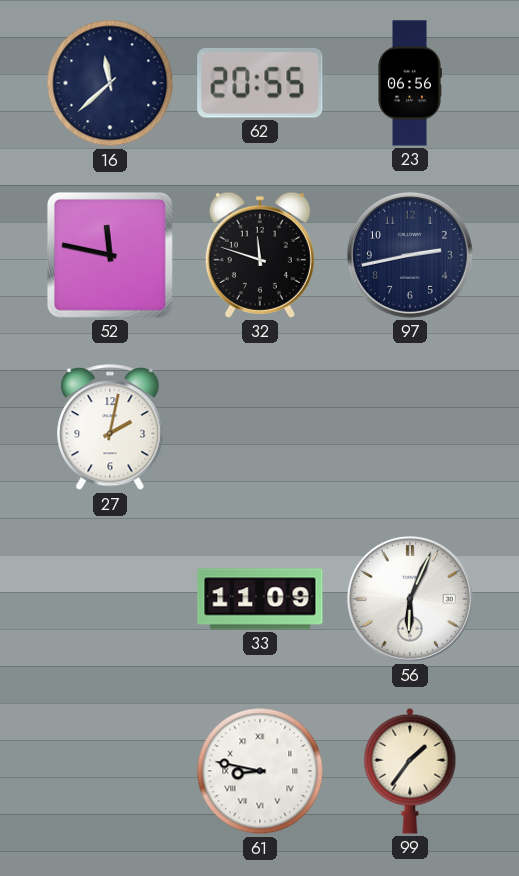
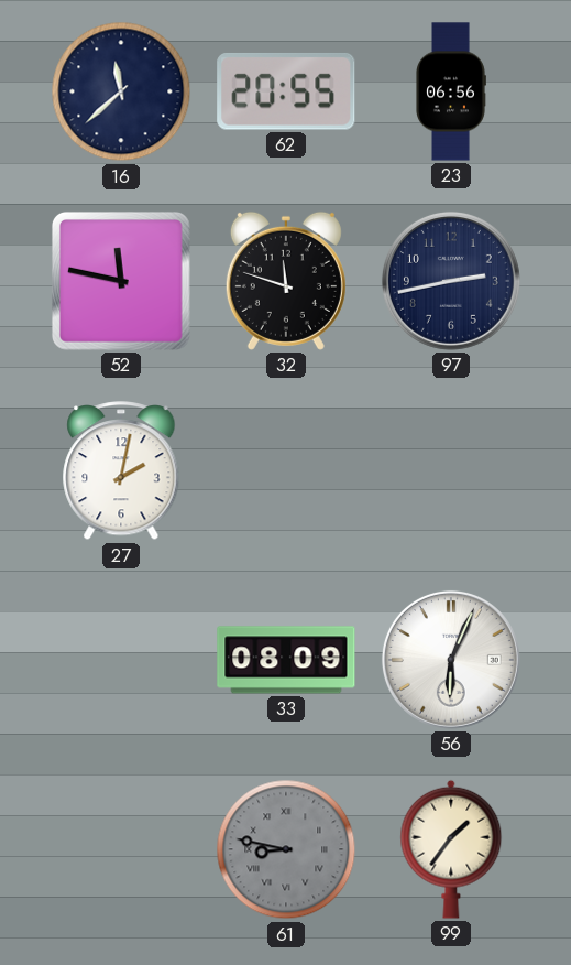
33: 11:09 -> 08:09
61 dial: white -> grey
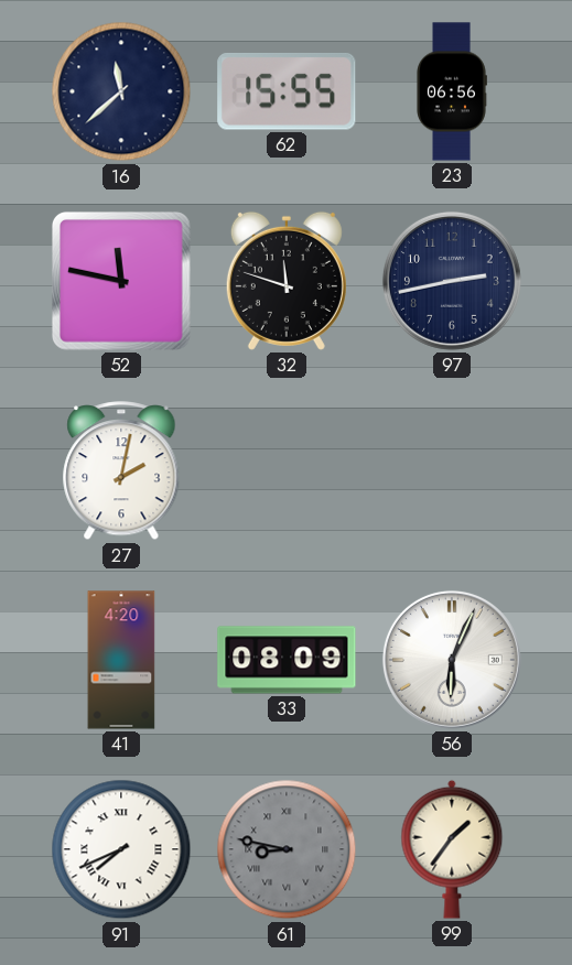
62: 20:55 -> 15:55
41: none -> 4:20
91: none -> 7:41
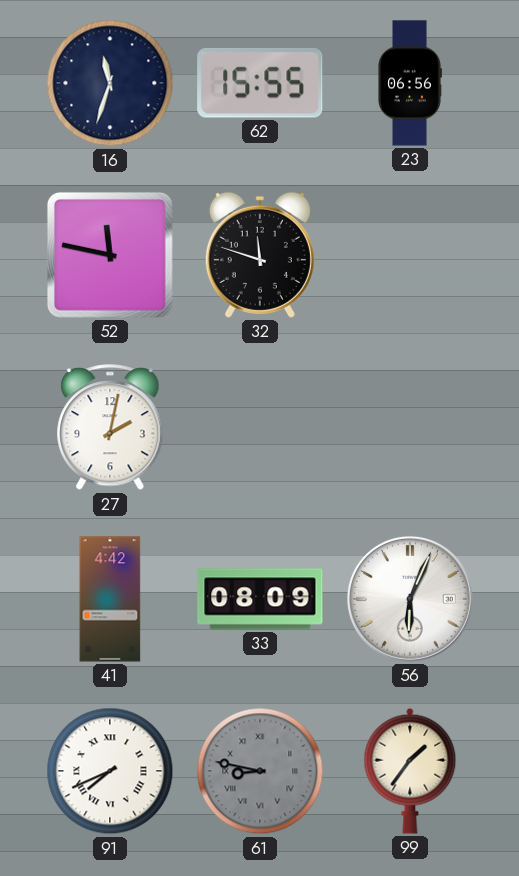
16: 11:38 -> 11:33
97: 2:43 -> none
41: 4:20 -> 4:42
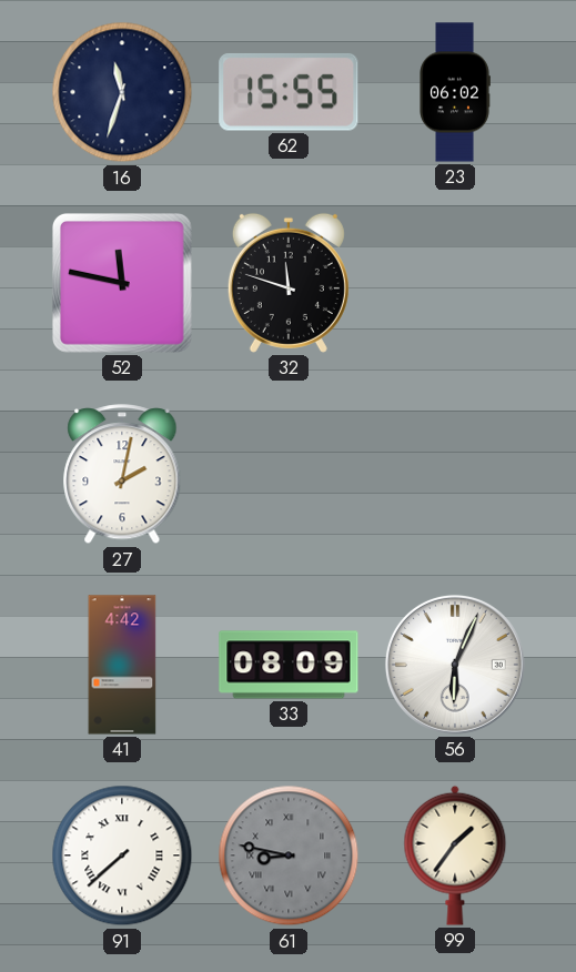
23: 06:56 -> 06:02
91: 7:41 -> 7:38
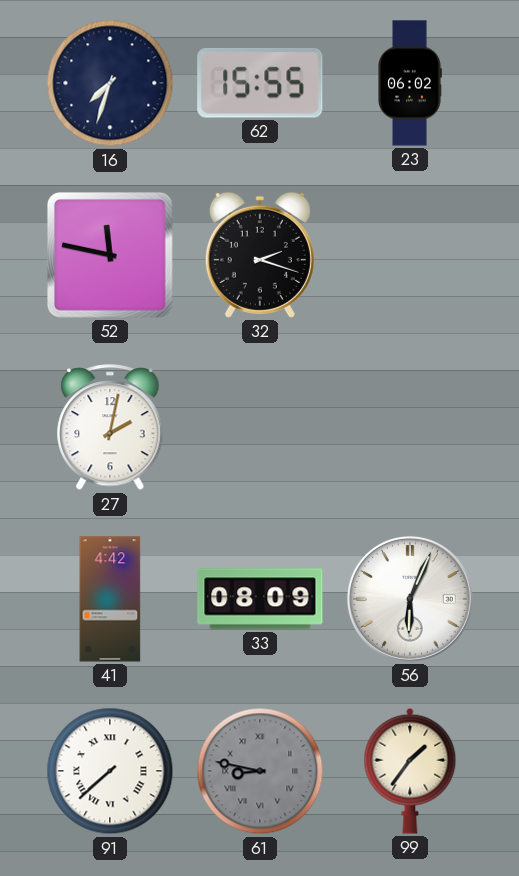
16: 11:33 -> 7:33
32: 11:48 -> 2:18
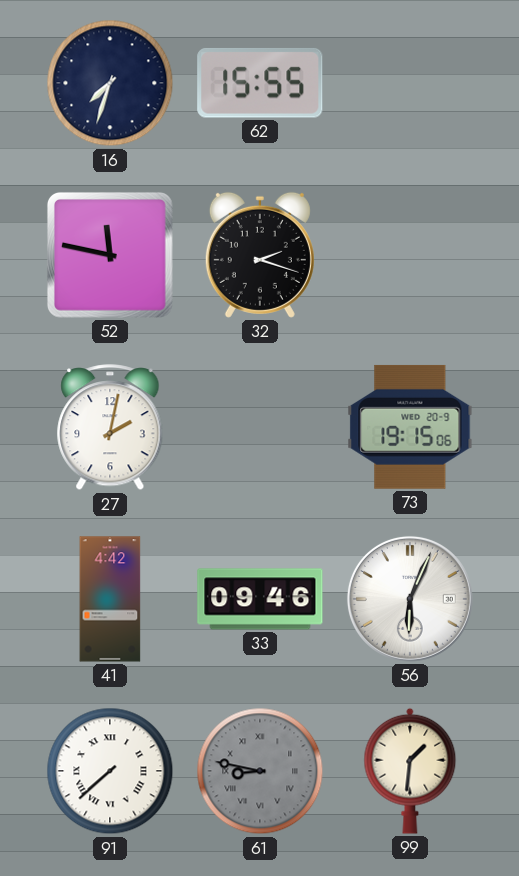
23: 06:02 -> none
73: none -> 19:15
33: 08:09 -> 09:46
99: 1:36 -> 1:31
